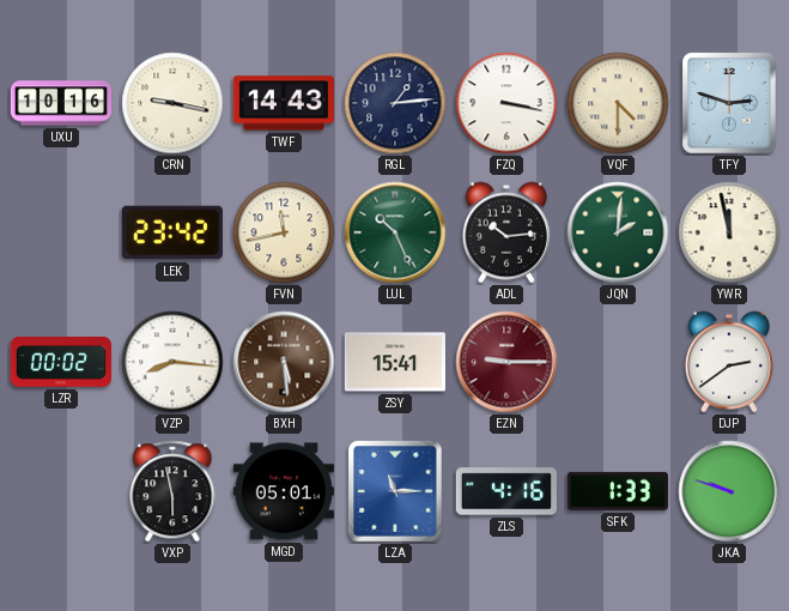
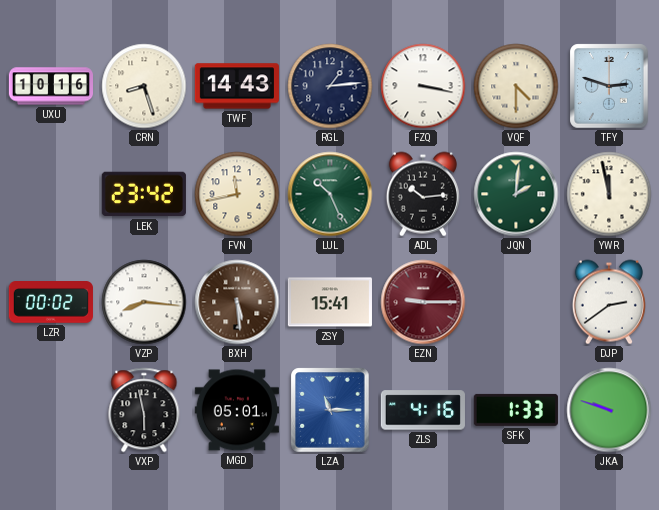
CRN: 9:17 -> 8:27
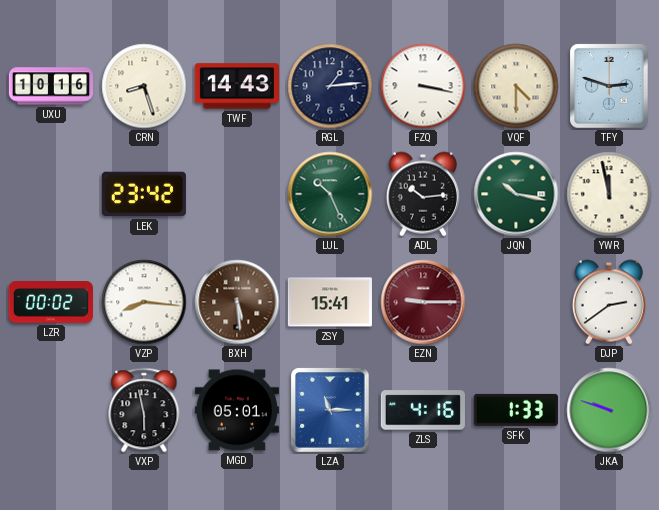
FVN: 11:43 -> none
JQN: 2:01 -> 10:17
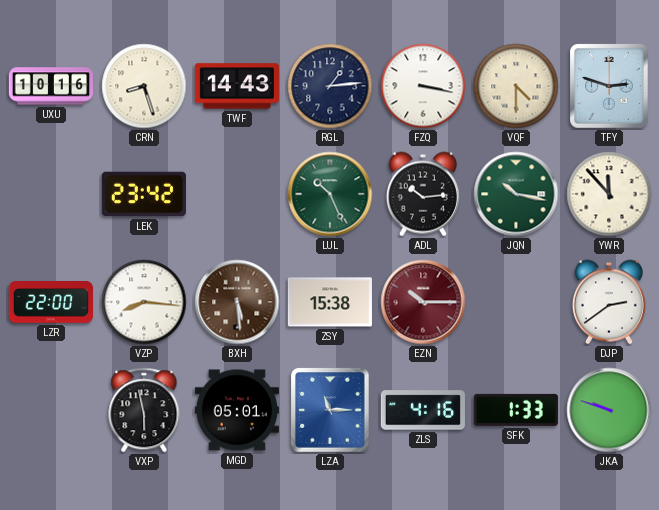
YWR: 11:58 -> 11:53
LZR: 00:02 -> 22:00
ZSY: 15:41 -> 15:38
EZN: 9:15 -> 10:15
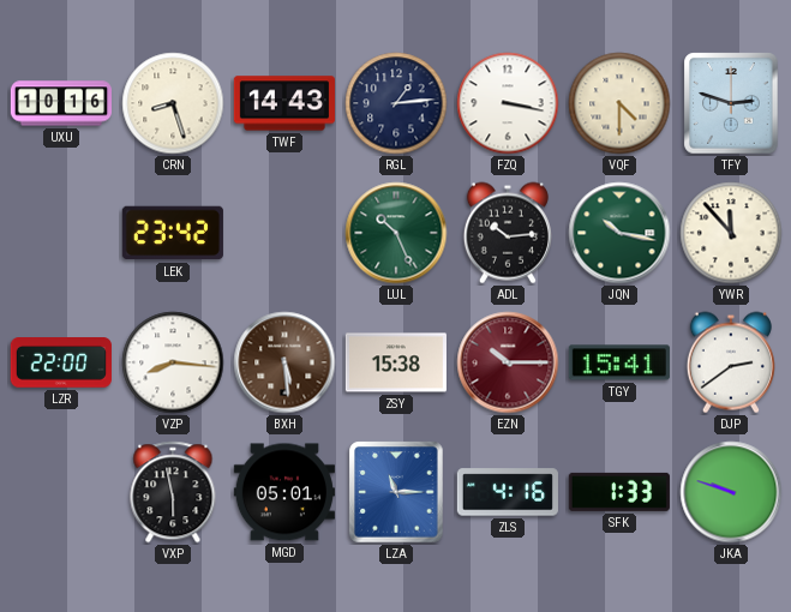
TGY: none -> 15:41
